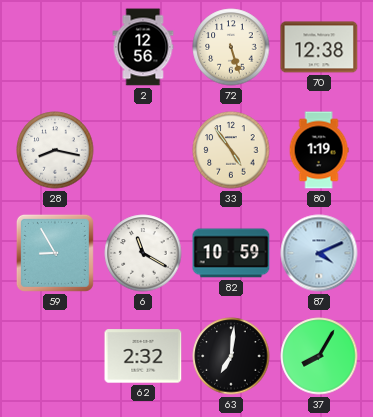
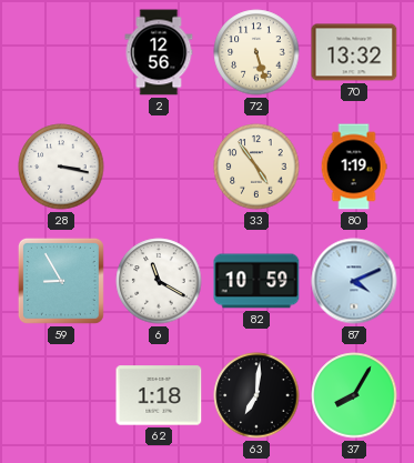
70: 12:38 -> 13:32
28: 8:17 -> 3:17
62: 2:32 -> 1:18
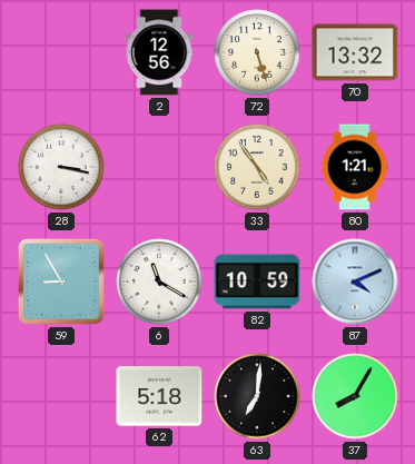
80: 1:19 -> 1:21
62: 1:18 -> 5:18
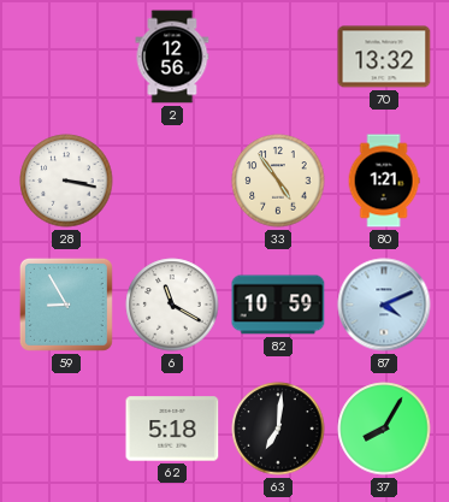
72: 5:27 -> none
